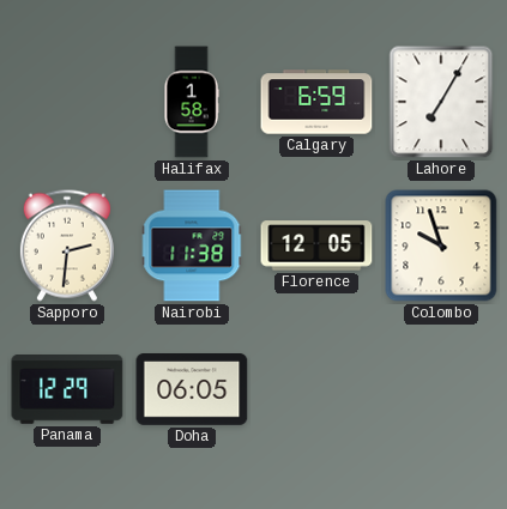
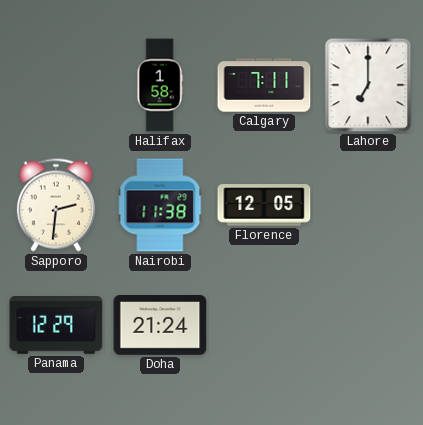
Calgary: 6:59 -> 7:11
Lahore: 7:05 -> 7:00
Colombo: 9:57 -> none
Doha: 06:05 -> 21:24
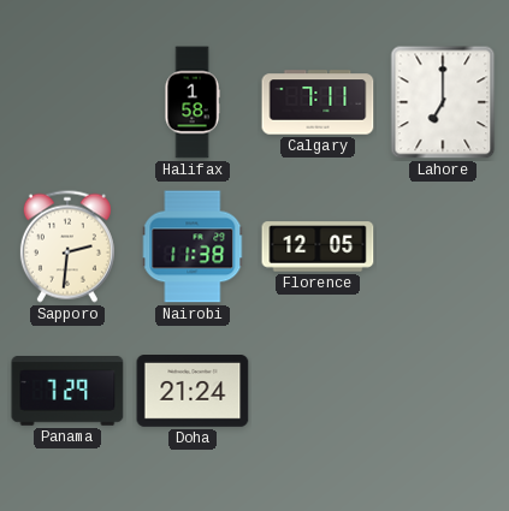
Panama: 12:29 -> 7:29
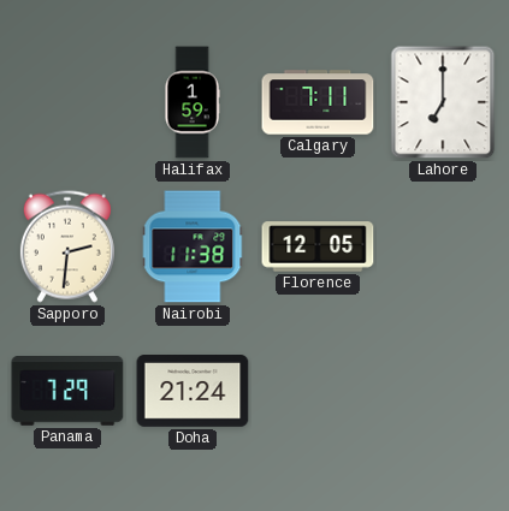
Halifax: 1:58 -> 1:59
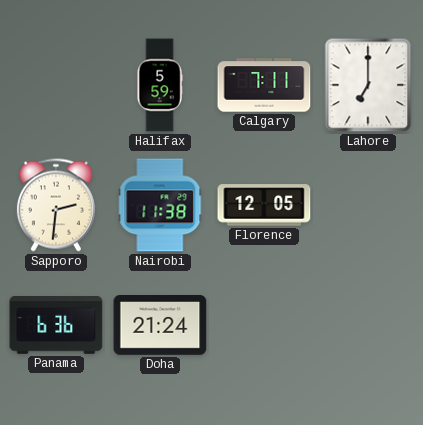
Halifax: 1:59 -> 5:59
Panama: 7:29 -> 6:36
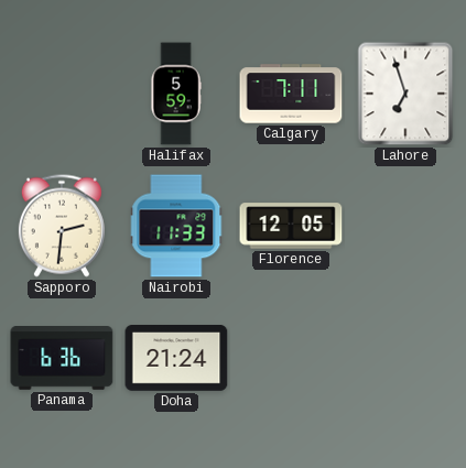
Lahore: 7:00 -> 6:57
Nairobi: 11:38 -> 11:33
